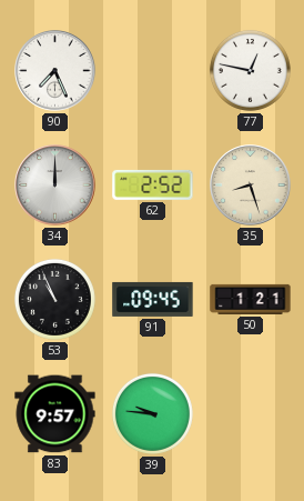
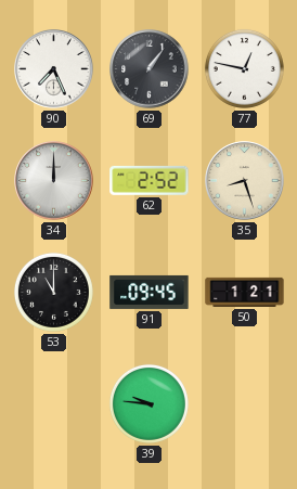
69: none -> 1:06
53: 10:56 -> 11:00
83: 9:57 -> none
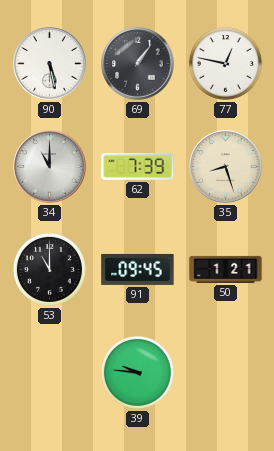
90: 7:26 -> 5:28
34: 12:00 -> 11:00
62: 2:52 -> 7:39
